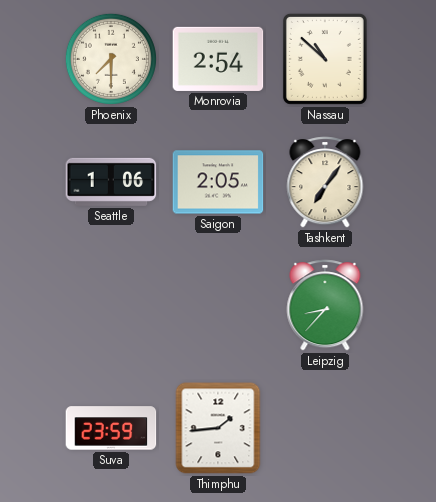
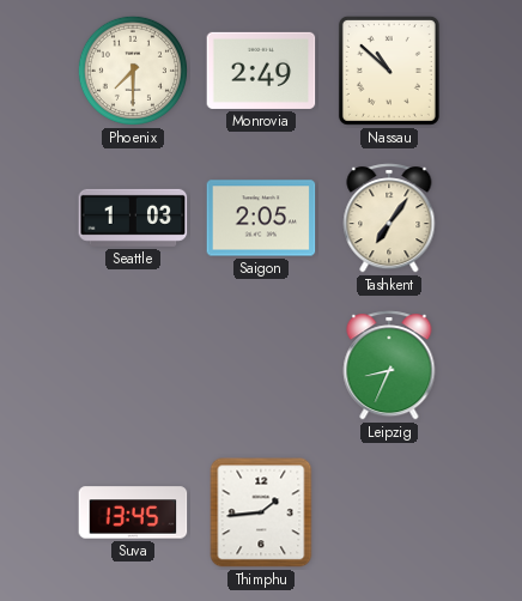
Monrovia: 2:54 -> 2:49
Seattle: 1:06 -> 1:03
Leipzig: 8:37 -> 8:34
Suva: 23:59 -> 13:45
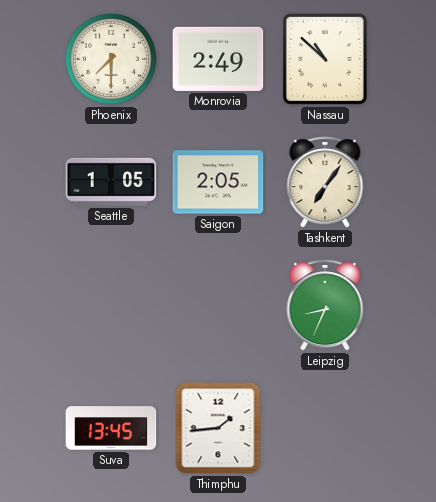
Seattle: 1:03 -> 1:05
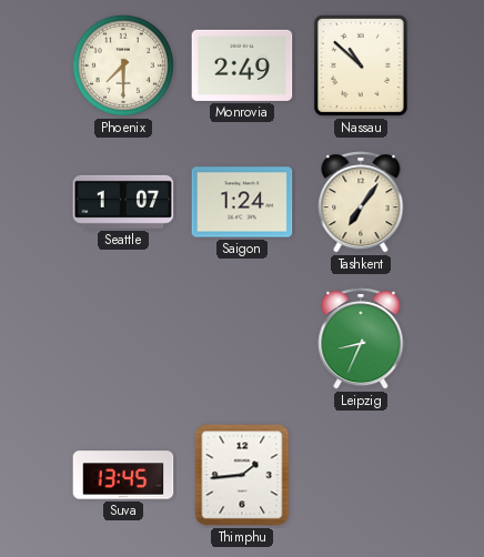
Seattle: 1:05 -> 1:07
Saigon: 2:05 -> 1:24
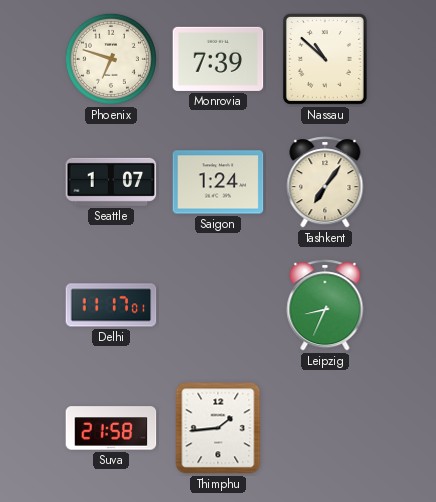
Phoenix: 7:30 -> 6:48
Monrovia: 2:49 -> 7:39
Delhi: none -> 11:17
Suva: 13:45 -> 21:58
